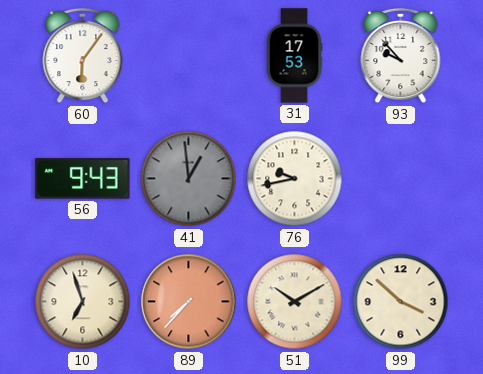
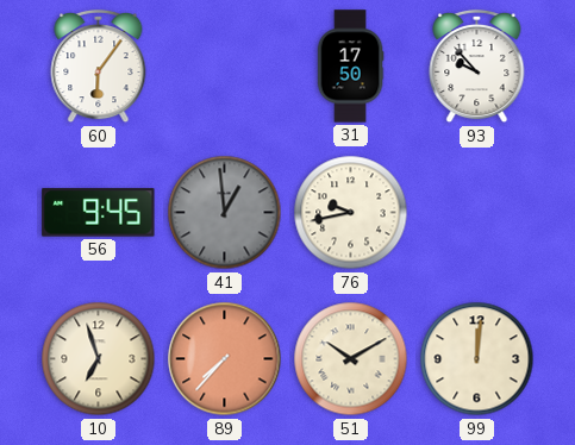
31: 17:53 -> 17:50
56: 9:43 -> 9:45
99: 3:52 -> 12:01
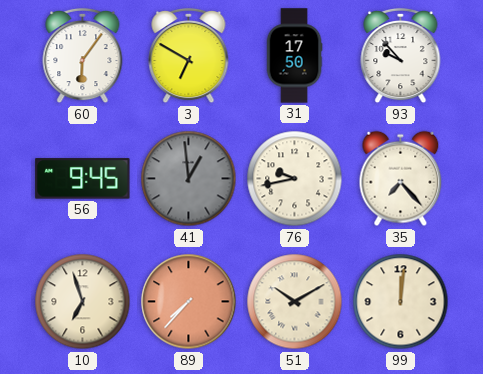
3: none -> 6:50
35: none -> 7:23
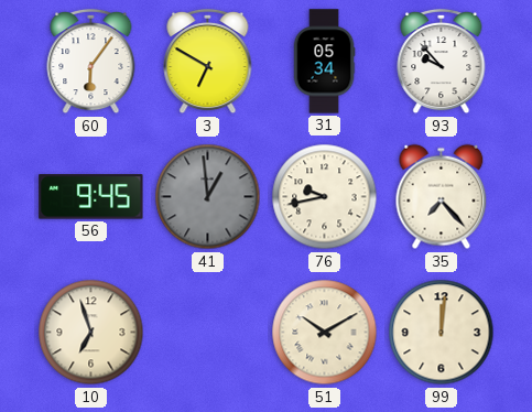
31: 17:50 -> 05:34
89: 7:37 -> none
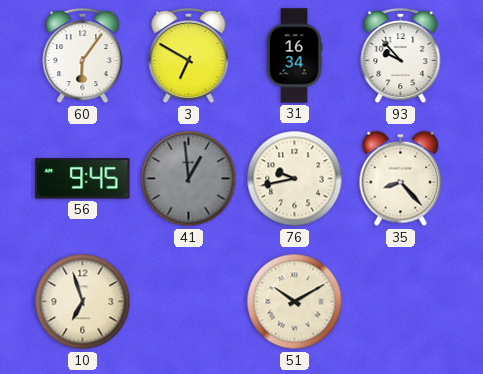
31: 05:34 -> 16:34
35: 7:23 -> 8:23
99: 12:01 -> none
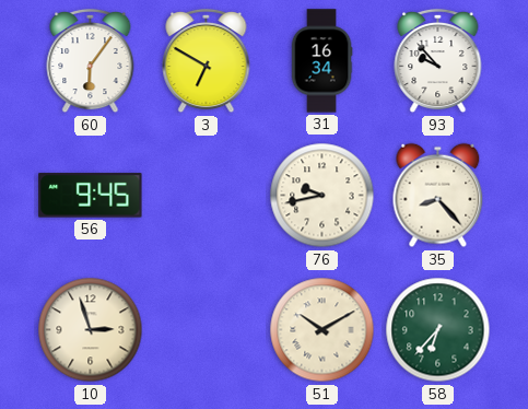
41: 12:59 -> none
10: 6:57 -> 2:57
58: none -> 6:37
